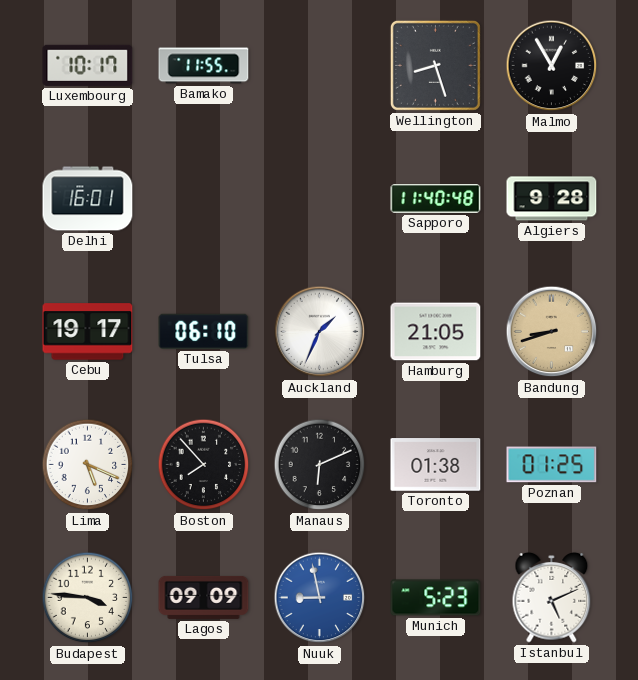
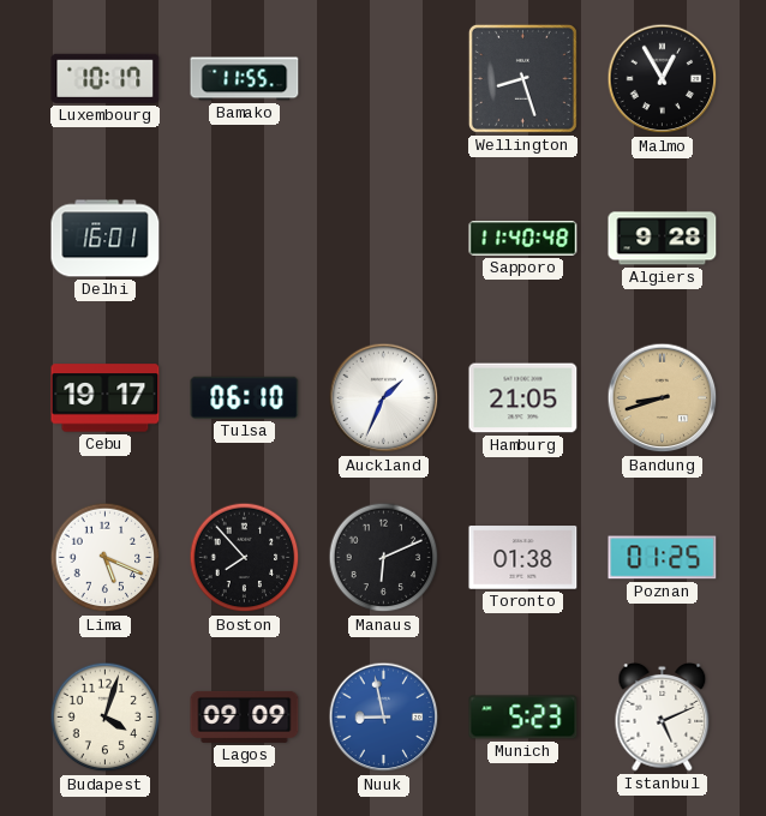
Budapest: 3:46 -> 4:03
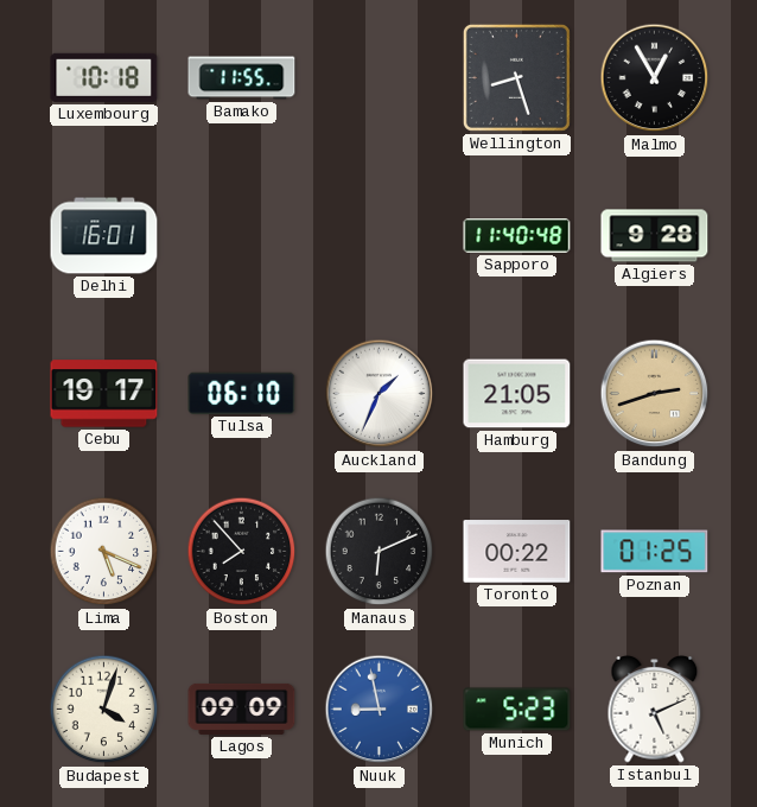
Luxembourg: 10:17 -> 10:18
Bandung: 8:42 -> 2:42
Toronto: 01:38 -> 00:22
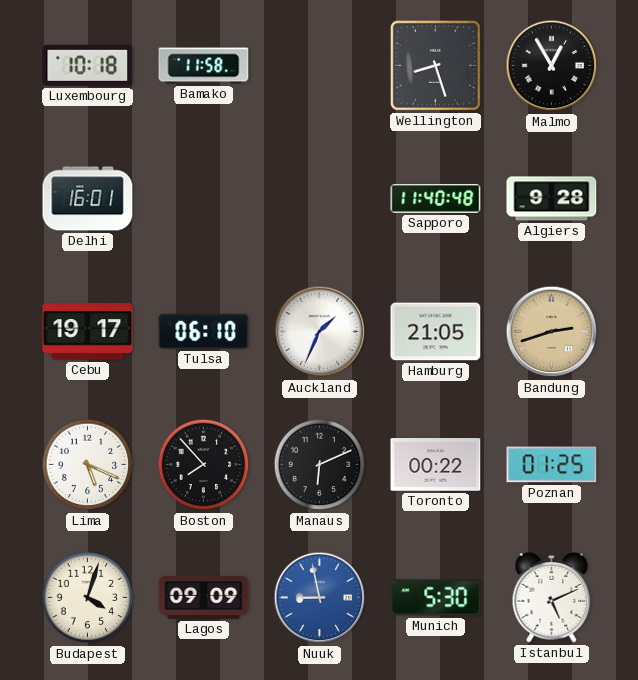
Bamako: 11:55 -> 11:58
Munich: 5:23 -> 5:30
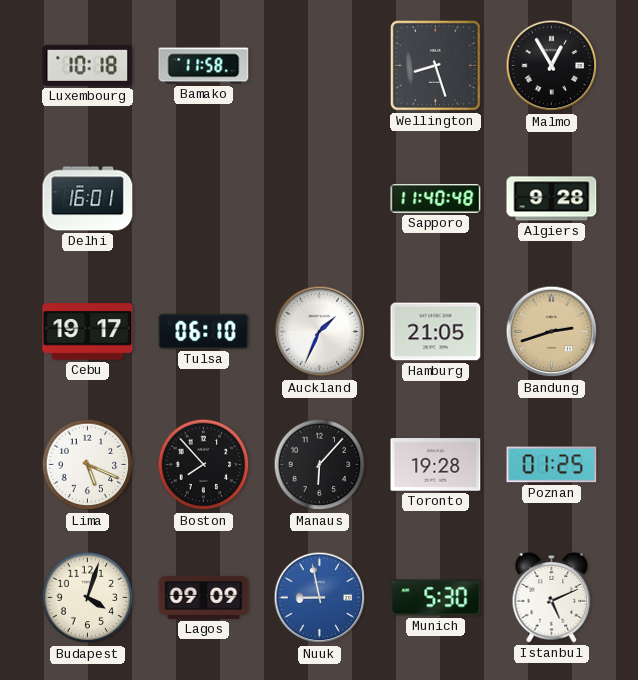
Manaus: 6:11 -> 6:07
Toronto: 00:22 -> 19:28
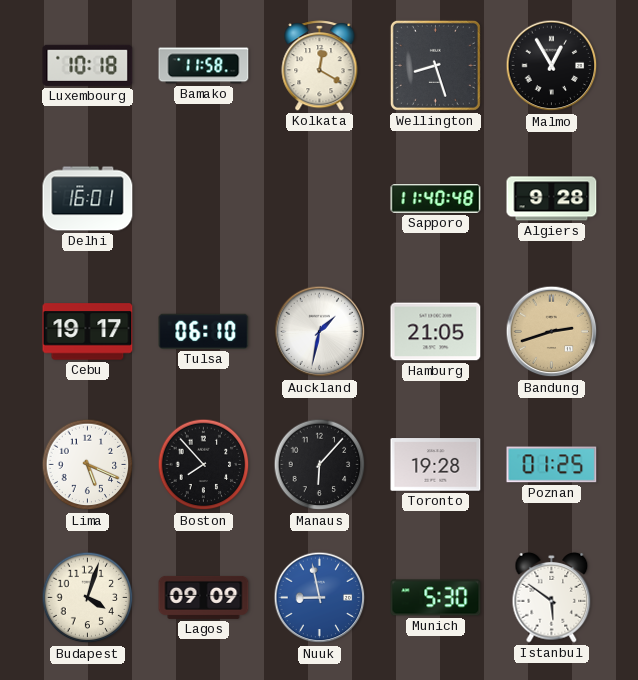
Kolkata: none -> 12:20
Auckland: 1:34 -> 1:32
Istanbul: 5:11 -> 5:51
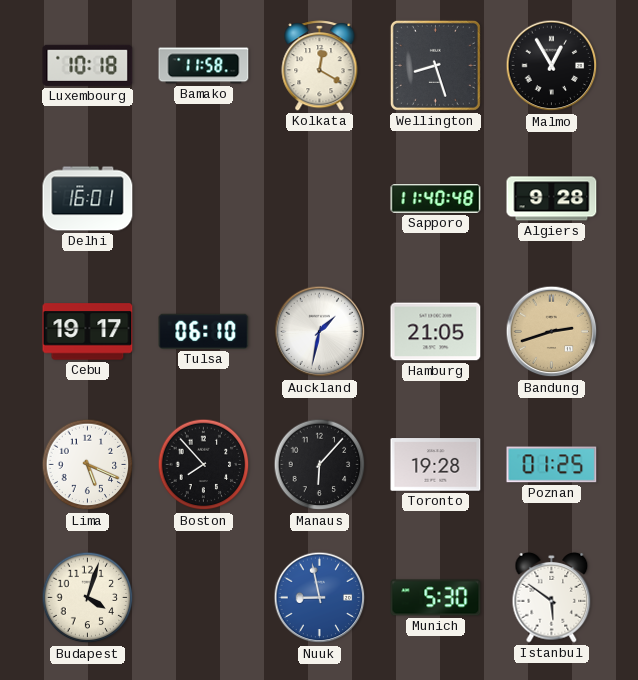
Lagos: 09:09 -> none
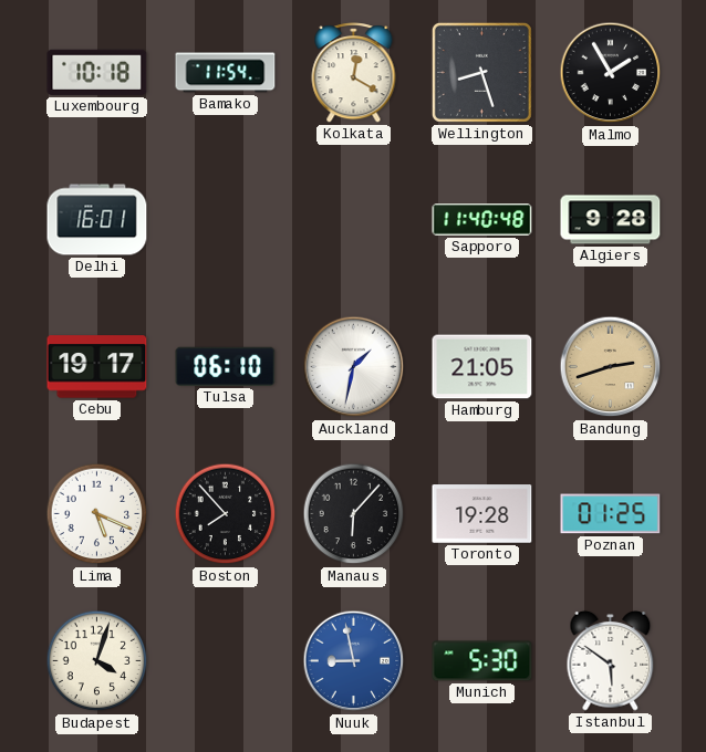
Bamako: 11:58 -> 11:54
Malmo: 12:55 -> 1:55
